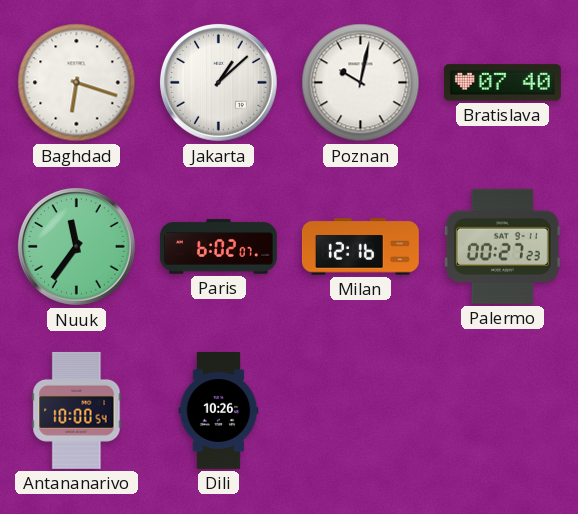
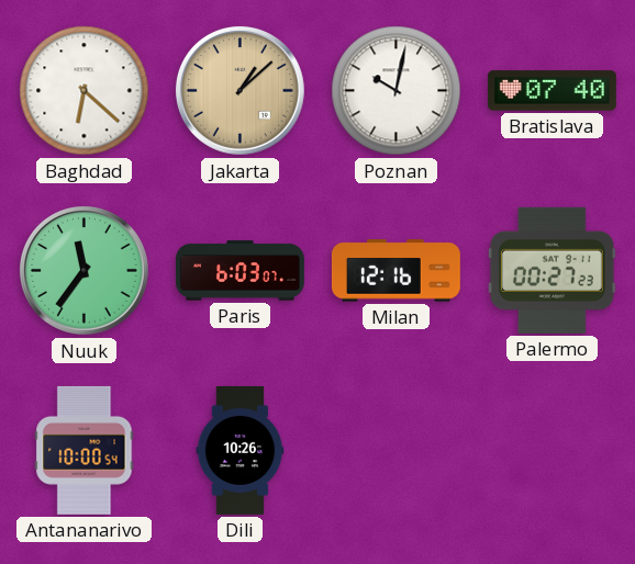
Baghdad: 6:18 -> 6:22
Jakarta dial: white -> champagne
Paris: 6:02 -> 6:03
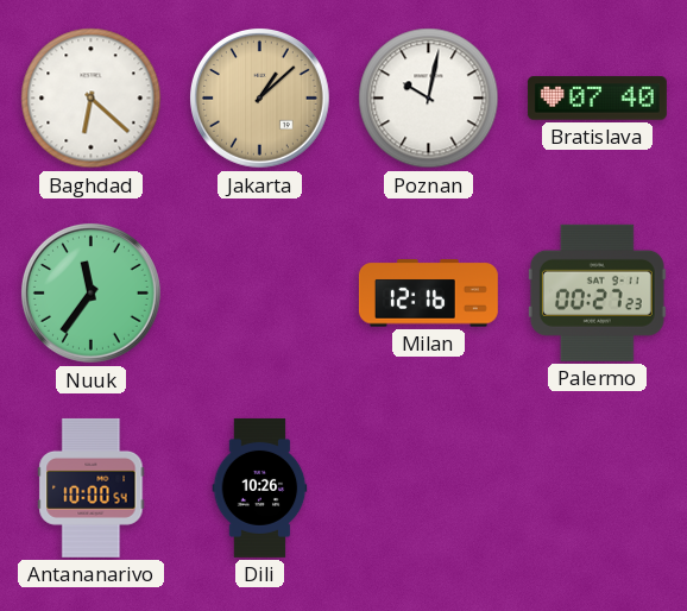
Paris: 6:03 -> none
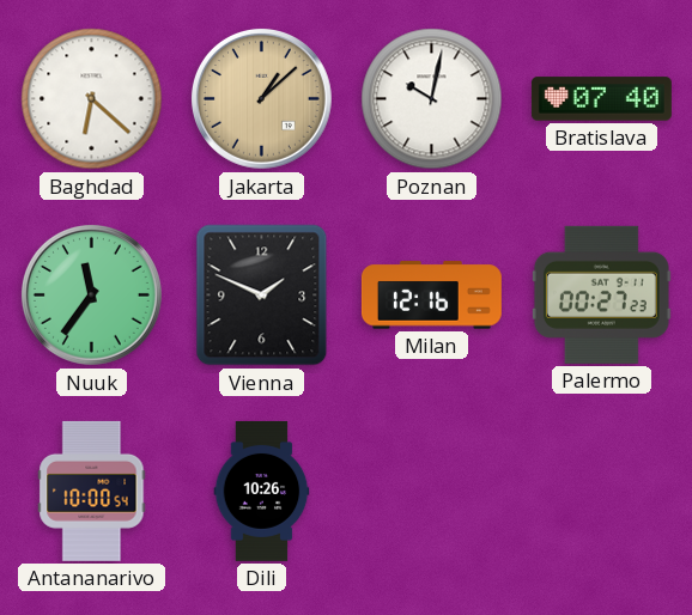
Vienna: none -> 1:49
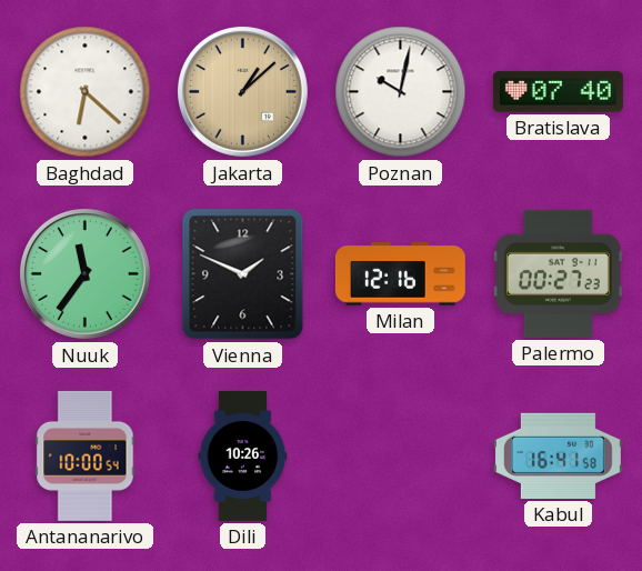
Kabul: none -> 16:41
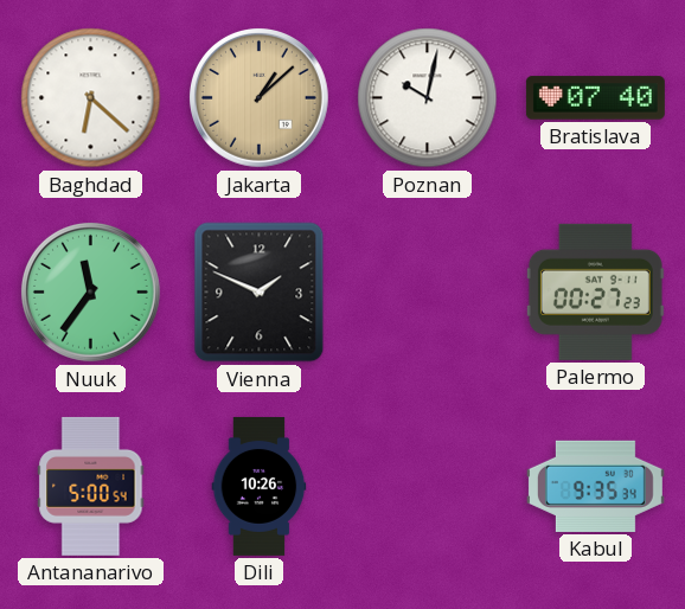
Milan: 12:16 -> none
Antananarivo: 10:00 -> 5:00
Kabul: 16:41 -> 9:35
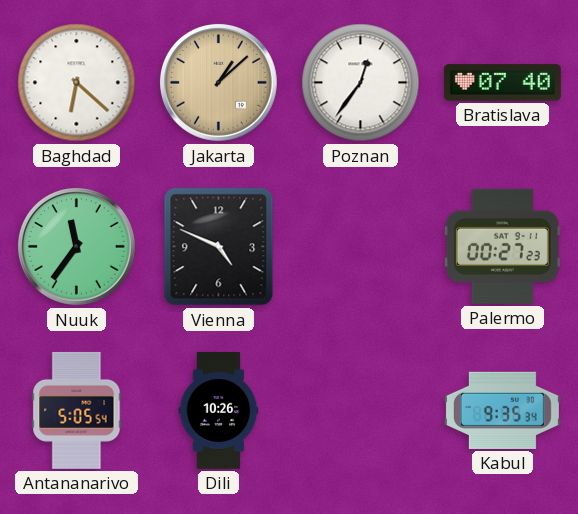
Poznan: 10:02 -> 12:36
Vienna: 1:49 -> 4:49
Antananarivo: 5:00 -> 5:05
